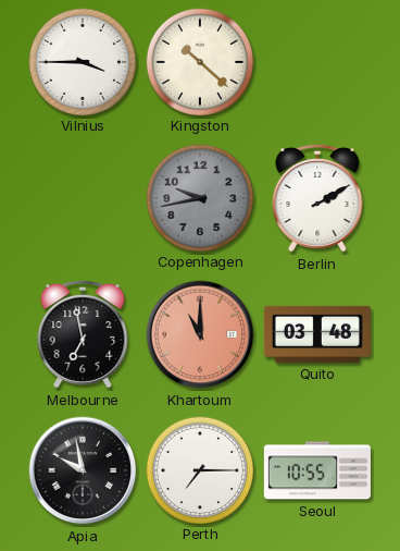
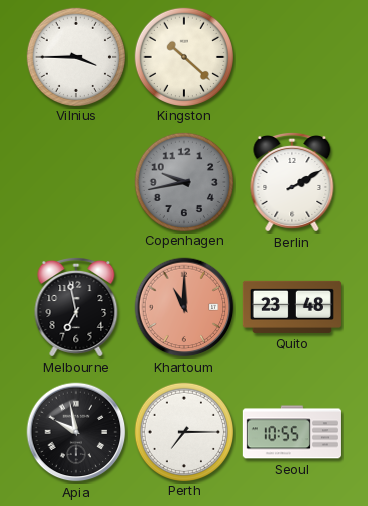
Quito: 03:48 -> 23:48
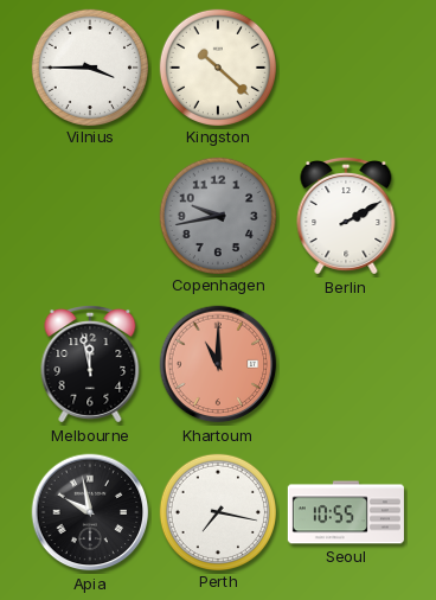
Melbourne: 6:58 -> 11:58
Quito: 23:48 -> none
Perth: 7:15 -> 7:17
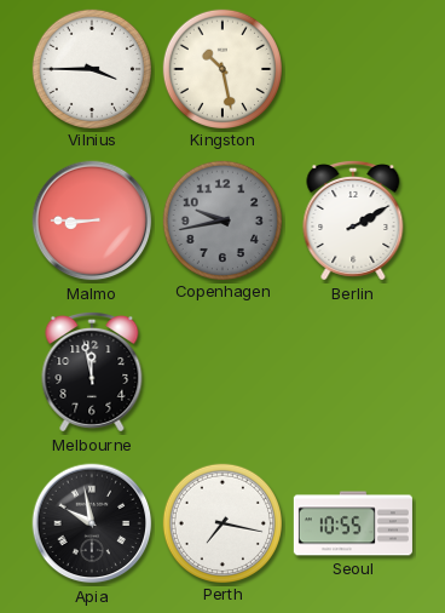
Kingston: 10:22 -> 10:28
Malmo: none -> 8:45
Khartoum: 11:00 -> none
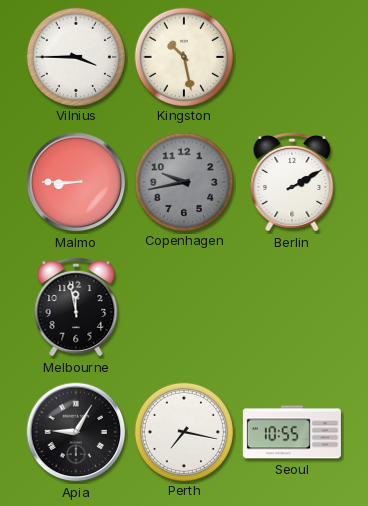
Apia: 9:58 -> 9:05
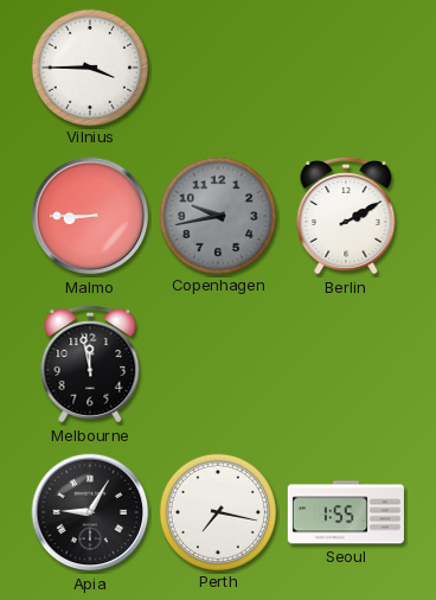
Kingston: 10:28 -> none
Seoul: 10:55 -> 1:55
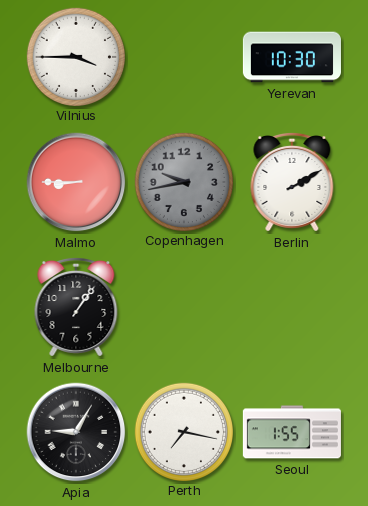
Yerevan: none -> 10:30
Melbourne: 11:58 -> 1:06
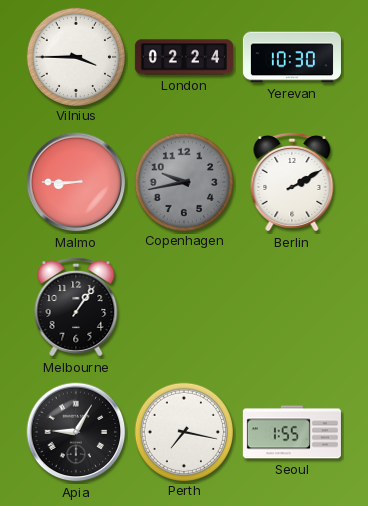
London: none -> 02:24
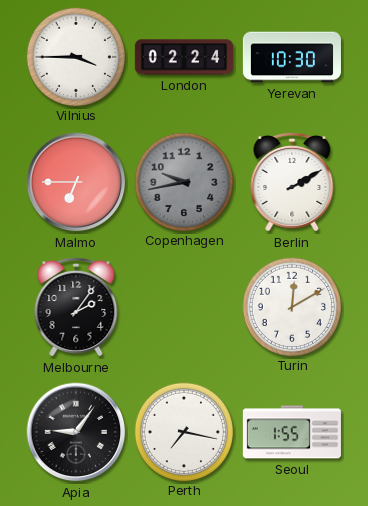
Malmo: 8:45 -> 6:45
Melbourne: 1:06 -> 2:06
Turin: none -> 12:10
Apia: 9:05 -> 9:06
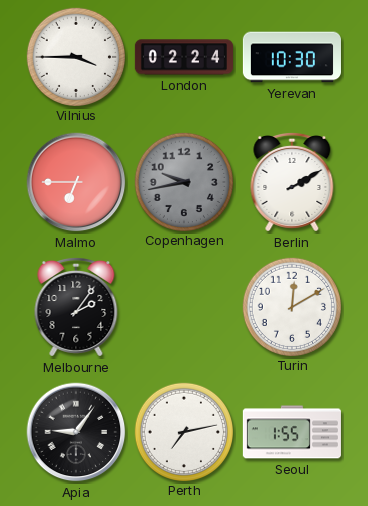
Perth: 7:17 -> 7:13
